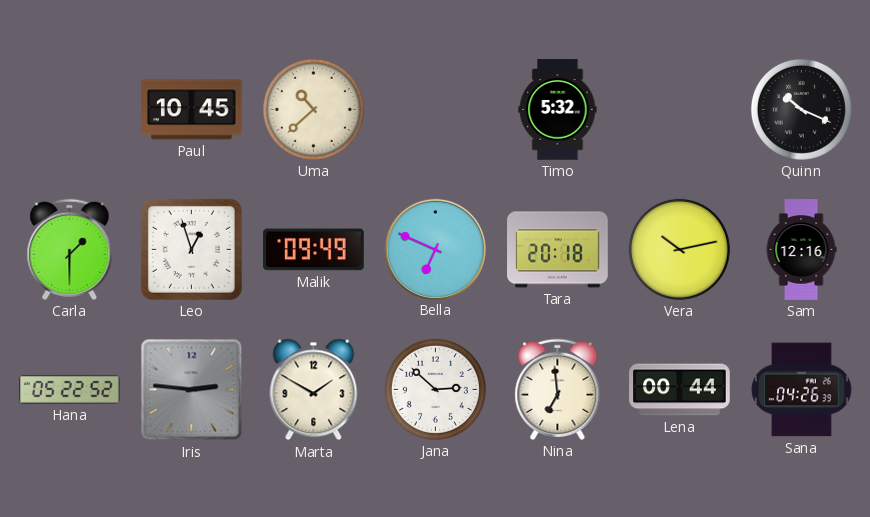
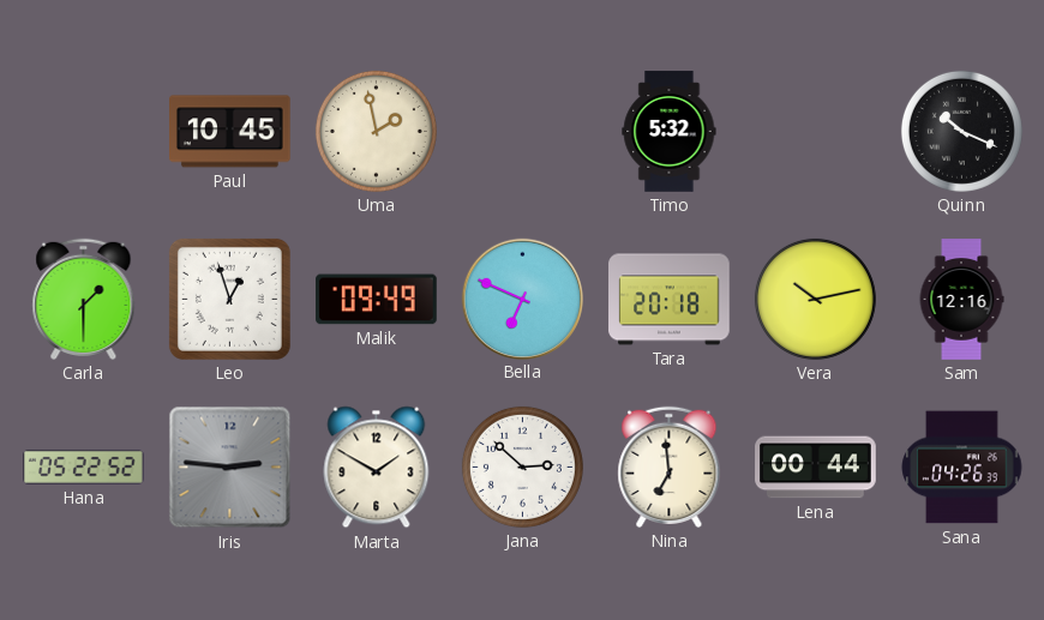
Uma: 10:38 -> 1:58
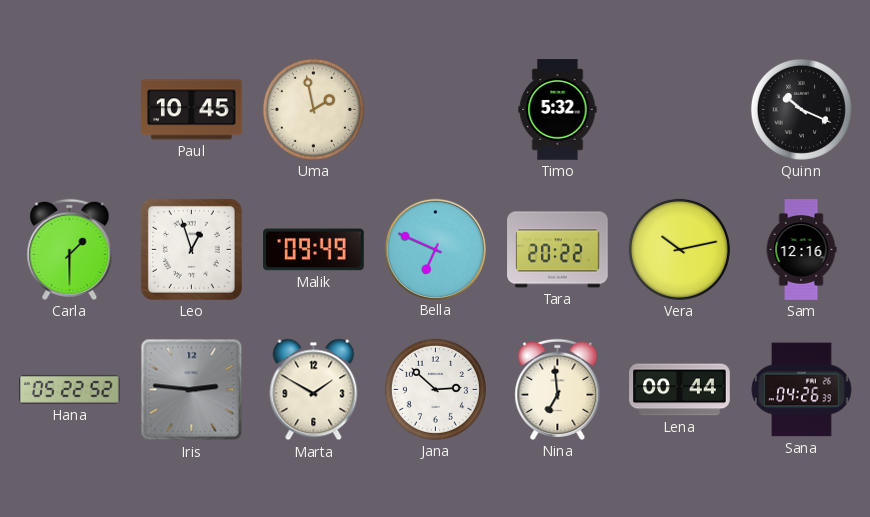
Tara: 20:18 -> 20:22
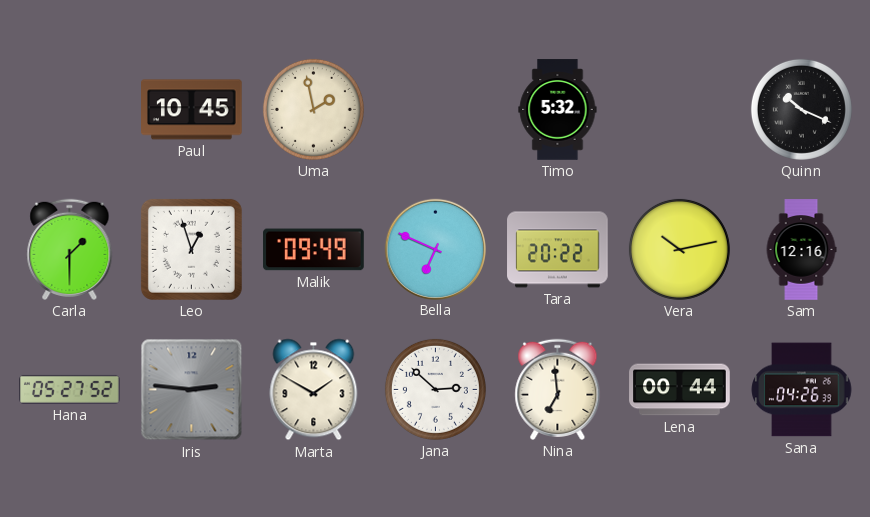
Hana: 05:22 -> 05:27
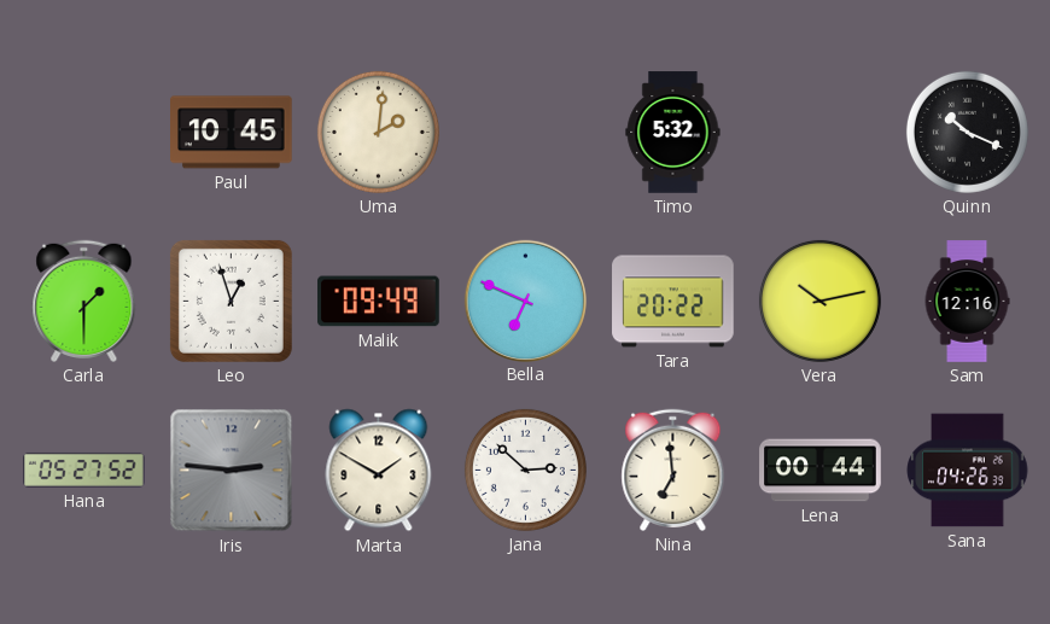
Uma: 1:58 -> 2:01
